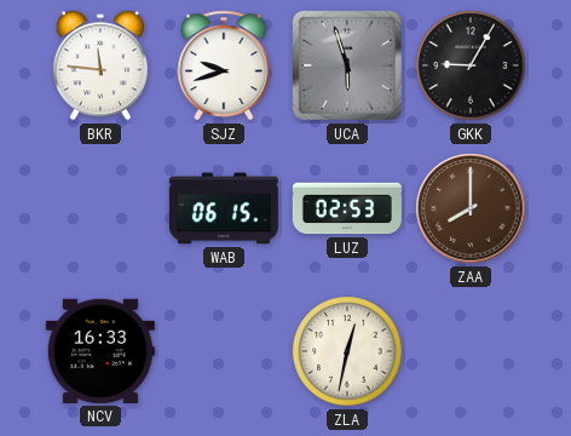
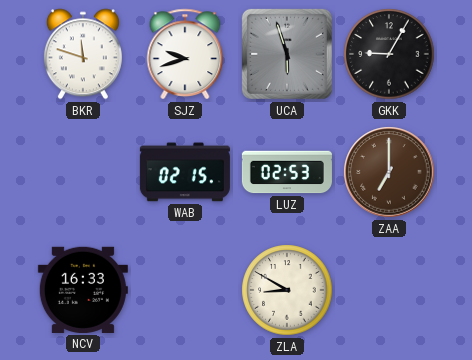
BKR: 11:46 -> 11:48
WAB: 06:15 -> 02:15
ZAA: 8:00 -> 7:00
ZLA: 12:32 -> 8:50
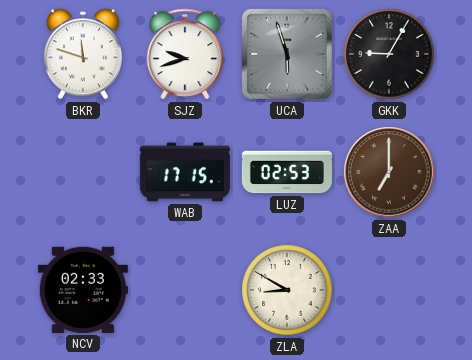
WAB: 02:15 -> 17:15
NCV: 16:33 -> 02:33
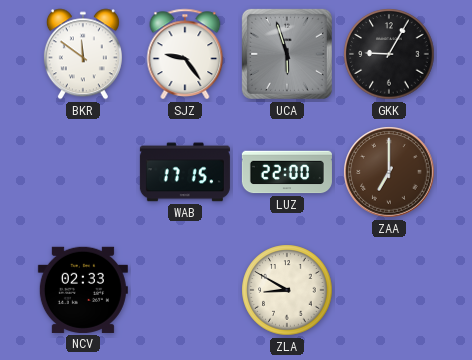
BKR: 11:48 -> 11:51
SJZ: 9:42 -> 9:24
LUZ: 02:53 -> 22:00
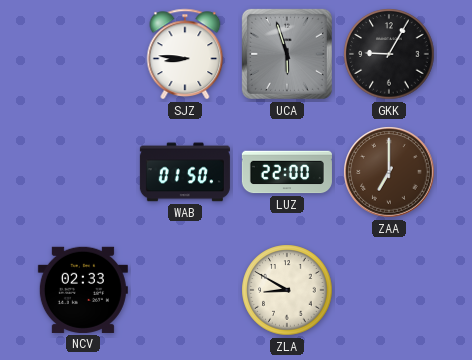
BKR: 11:51 -> none
SJZ: 9:24 -> 8:46
WAB: 17:15 -> 01:50
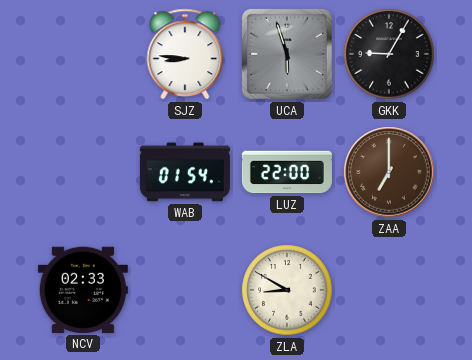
WAB: 01:50 -> 01:54
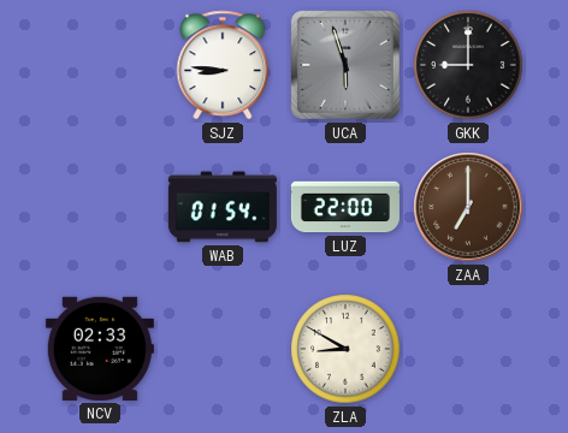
GKK: 9:05 -> 9:00
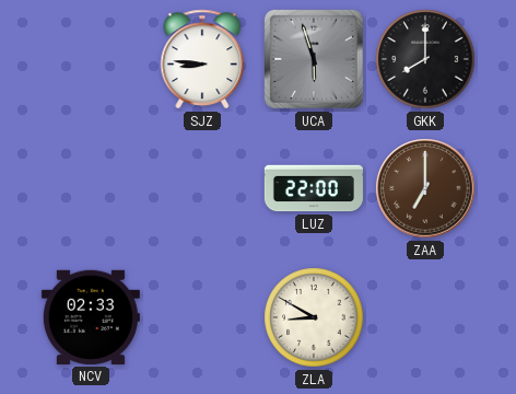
GKK: 9:00 -> 8:00
WAB: 01:54 -> none
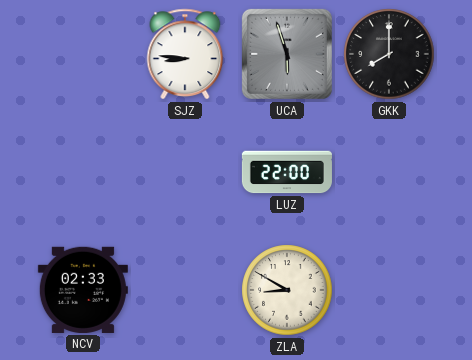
ZAA: 7:00 -> none
